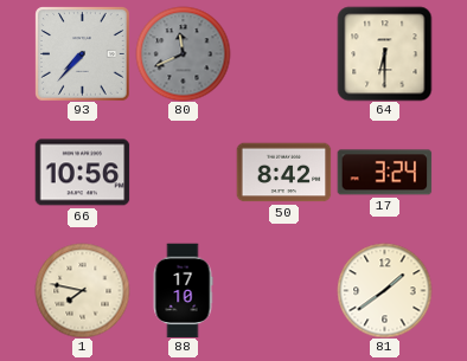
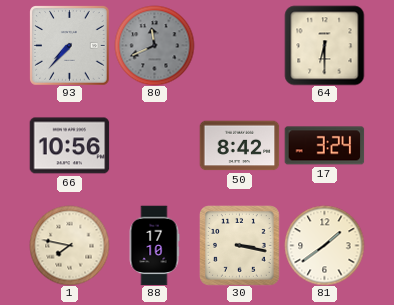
30: none -> 3:17
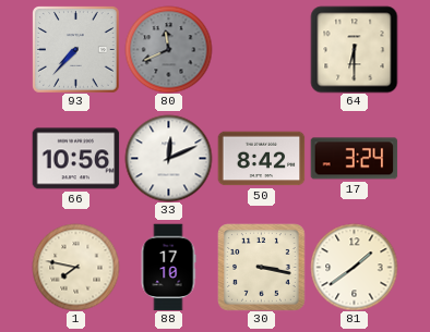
33: none -> 12:11
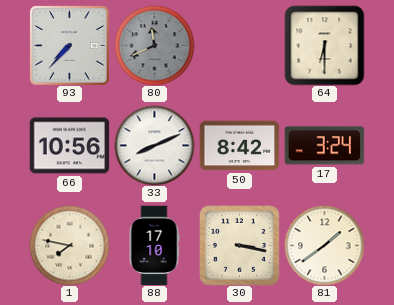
33: 12:11 -> 8:11
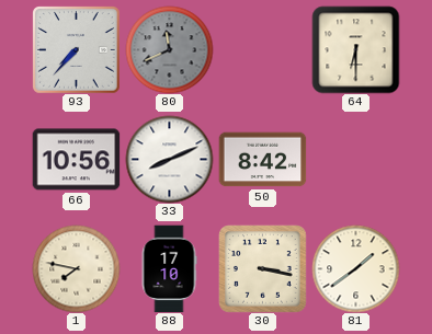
17: 3:24 -> none
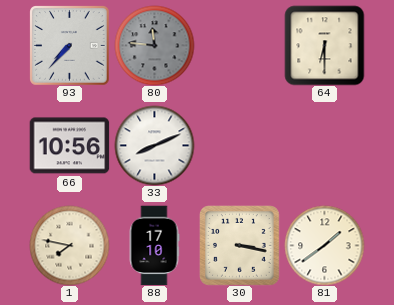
80: 11:41 -> 11:46
50: 8:42 -> none
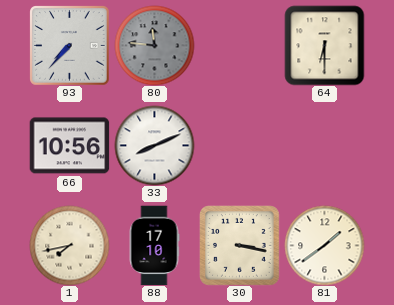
1: 7:47 -> 7:43
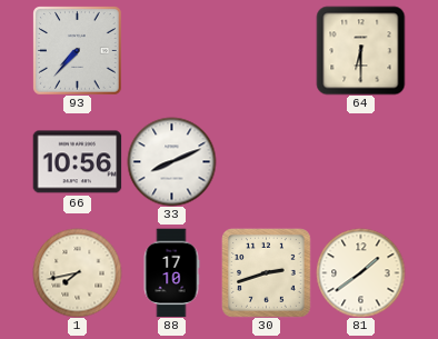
80: 11:46 -> none
30: 3:17 -> 2:42
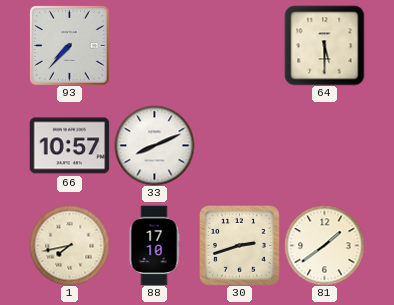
64: 6:30 -> 5:30
66: 10:56 -> 10:57
